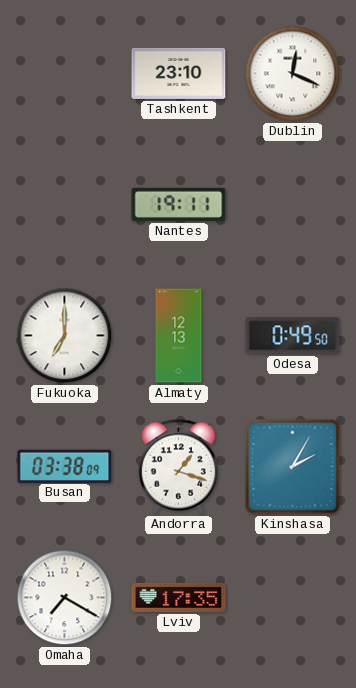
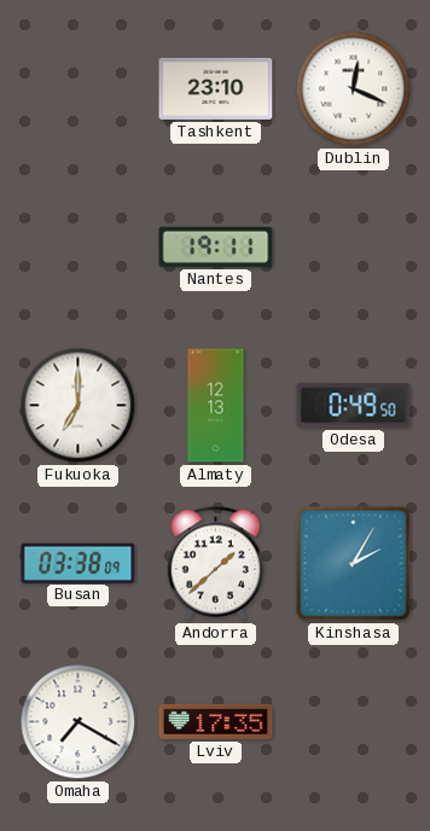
Andorra: 1:18 -> 1:38
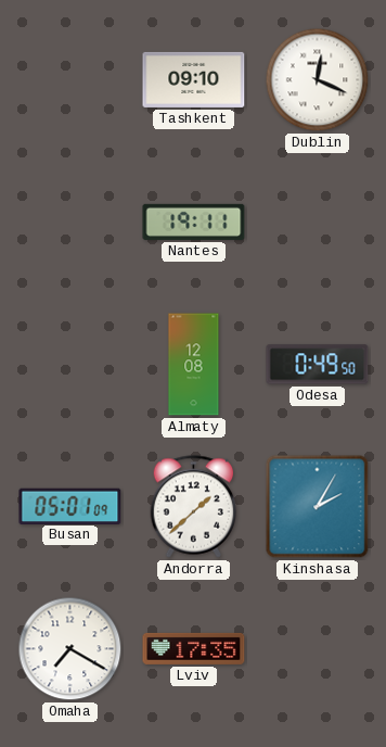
Tashkent: 23:10 -> 09:10
Fukuoka: 7:00 -> none
Almaty: 12:13 -> 12:08
Busan: 03:38 -> 05:01
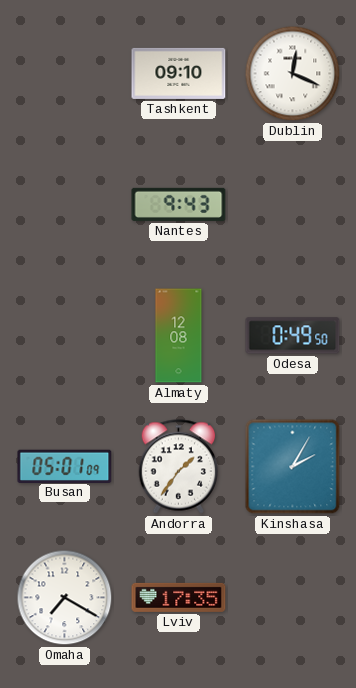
Nantes: 19:11 -> 9:43
Andorra: 1:38 -> 1:36
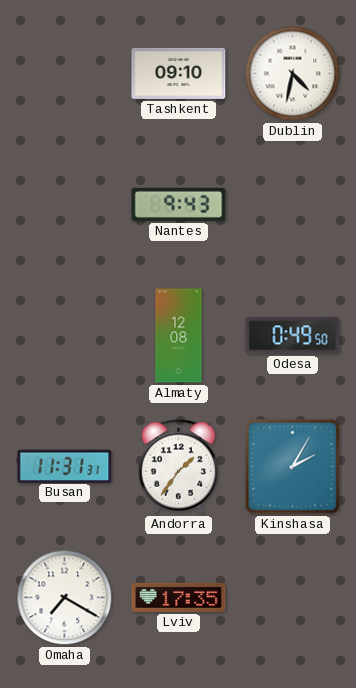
Dublin: 12:19 -> 4:32
Busan: 05:01 -> 11:31
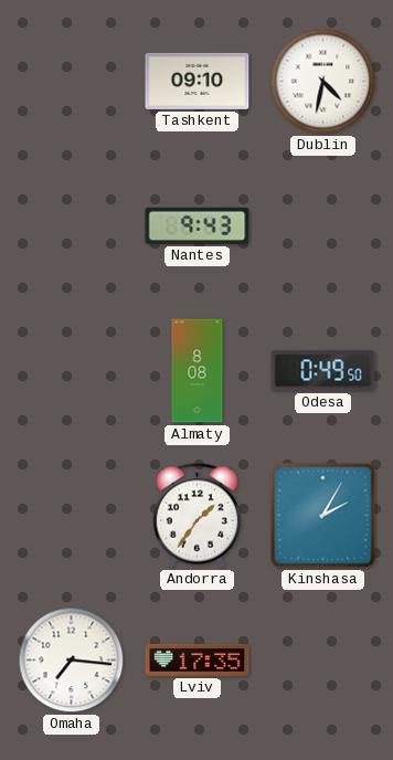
Almaty: 12:08 -> 8:08
Busan: 11:31 -> none
Omaha: 7:20 -> 7:16
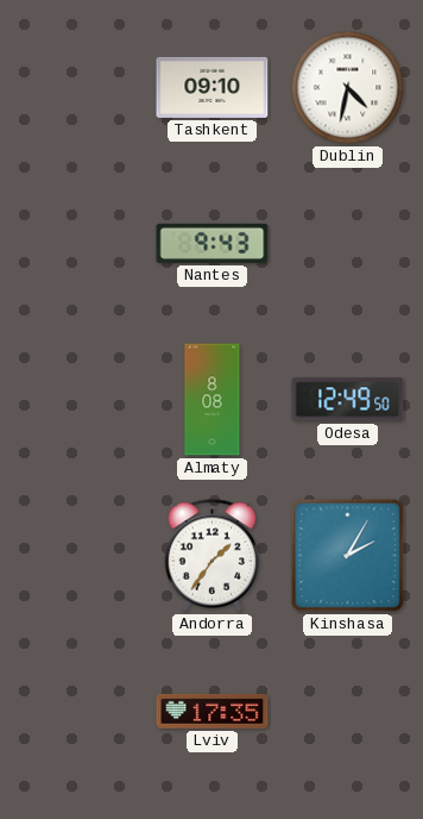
Odesa: 0:49 -> 12:49
Omaha: 7:16 -> none
